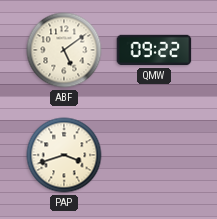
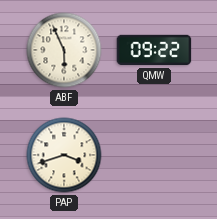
ABF: 5:09 -> 5:56
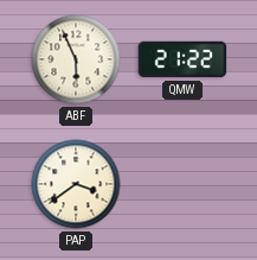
QMW: 09:22 -> 21:22
PAP: 3:42 -> 3:39
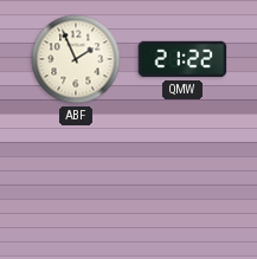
ABF: 5:56 -> 1:56
PAP: 3:39 -> none
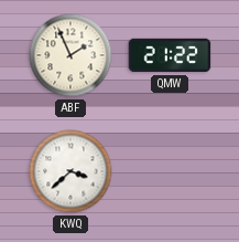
KWQ: none -> 3:38
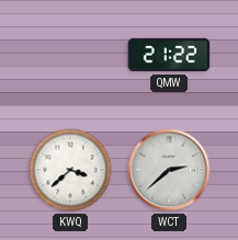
ABF: 1:56 -> none
WCT: none -> 2:38
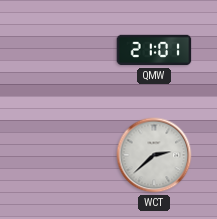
QMW: 21:22 -> 21:01
KWQ: 3:38 -> none
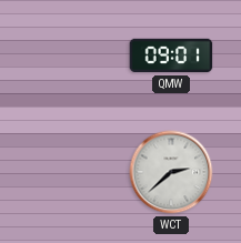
QMW: 21:01 -> 09:01
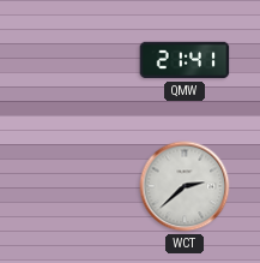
QMW: 09:01 -> 21:41
